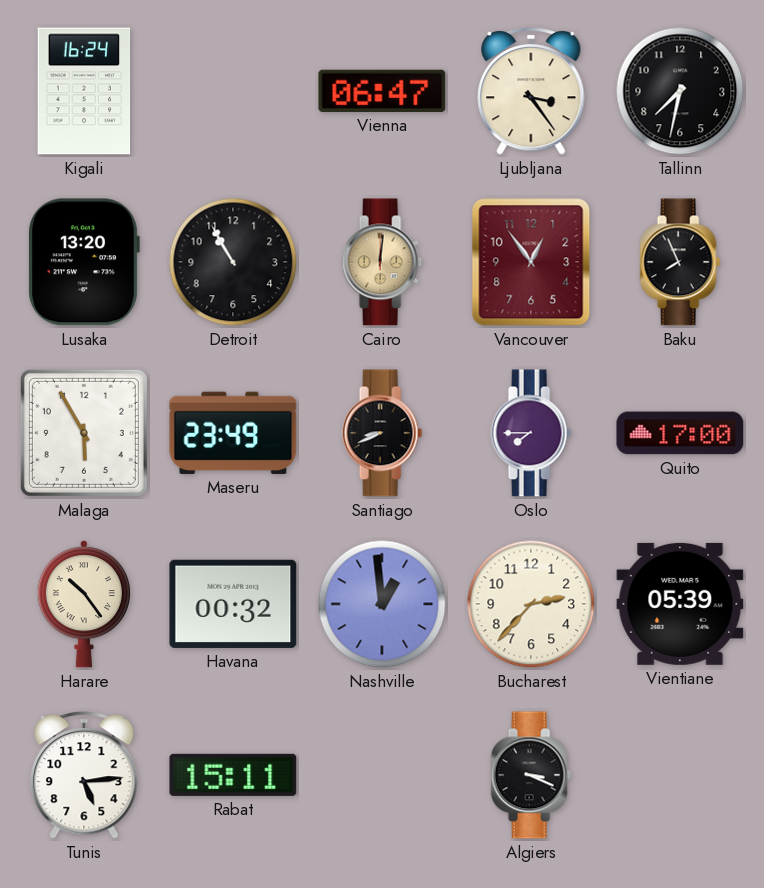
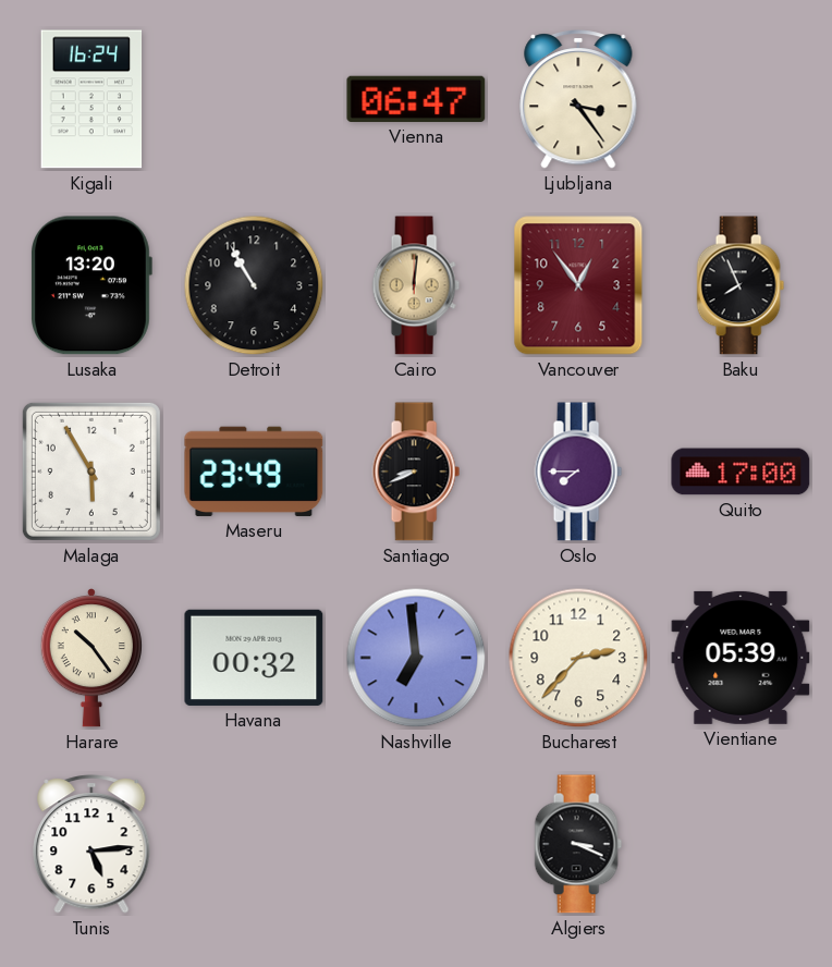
Tallinn: 7:32 -> none
Nashville: 12:59 -> 6:59
Rabat: 15:11 -> none
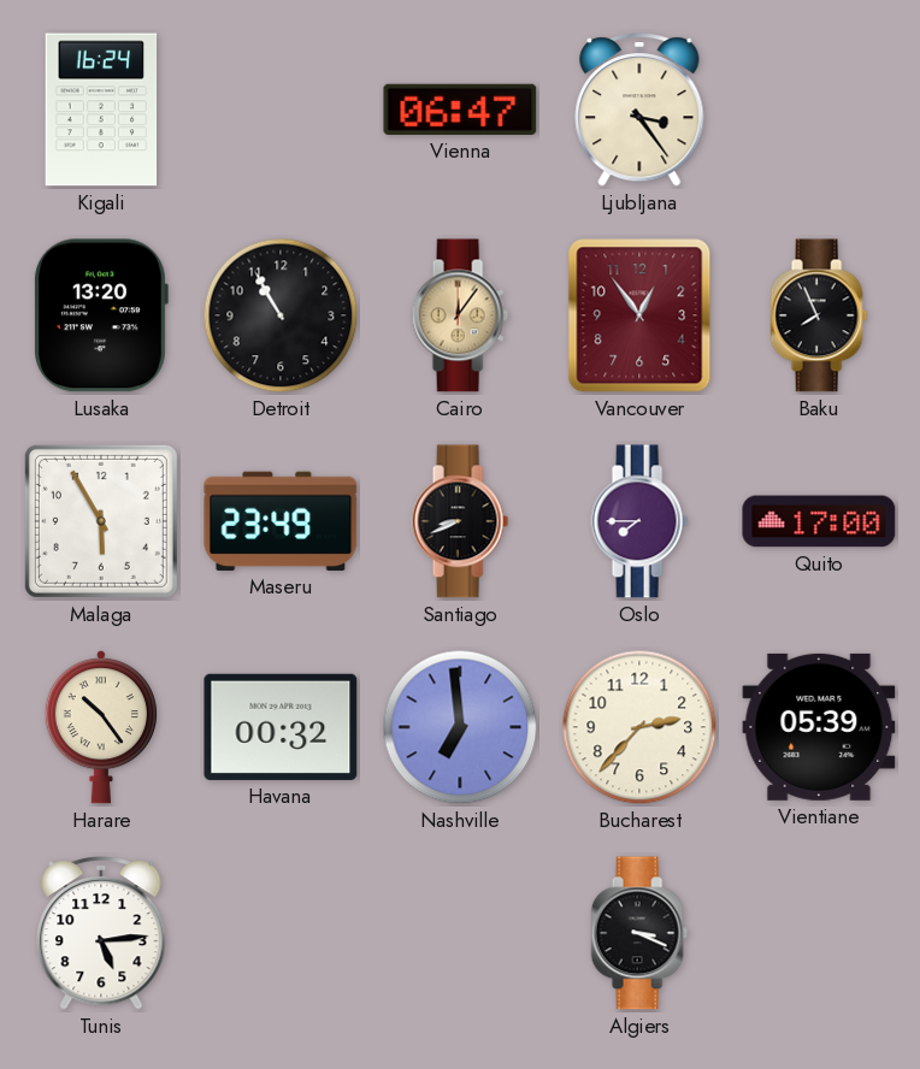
Cairo: 12:01 -> 12:06
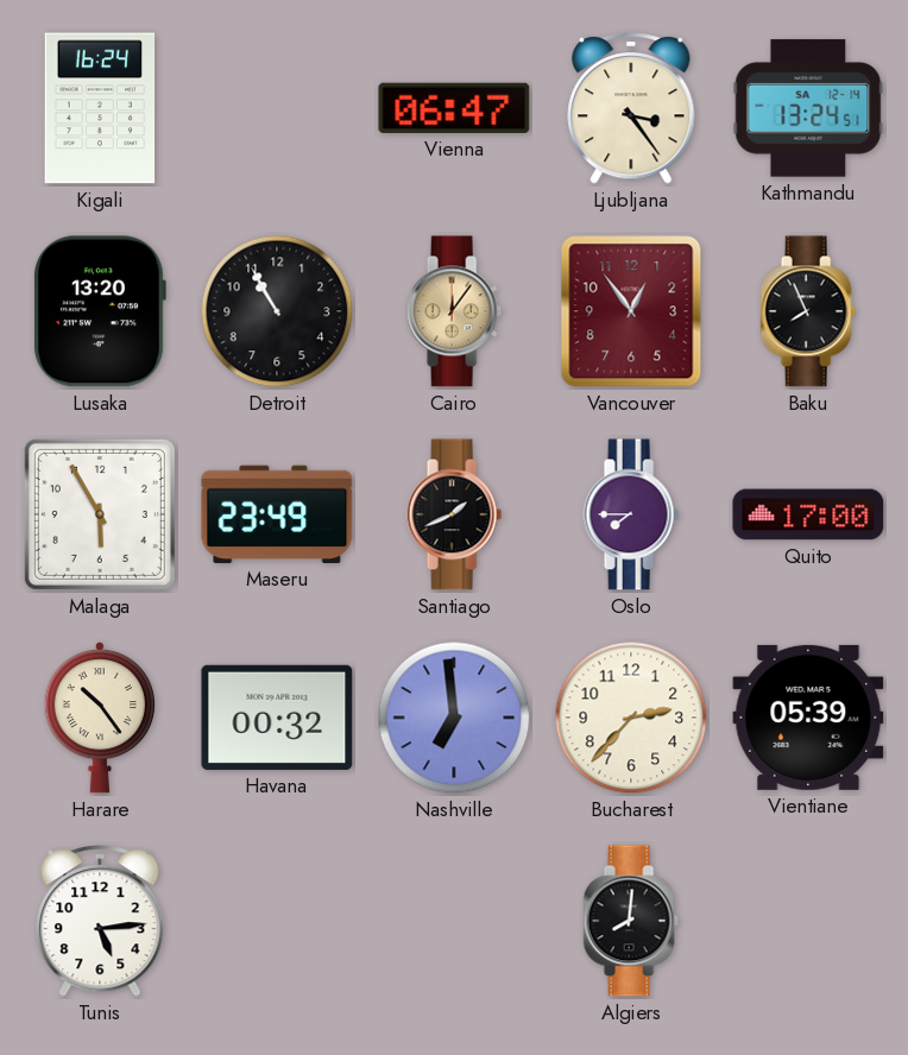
Kathmandu: none -> 13:24
Santiago: 8:41 -> 1:41
Algiers: 3:19 -> 8:01
